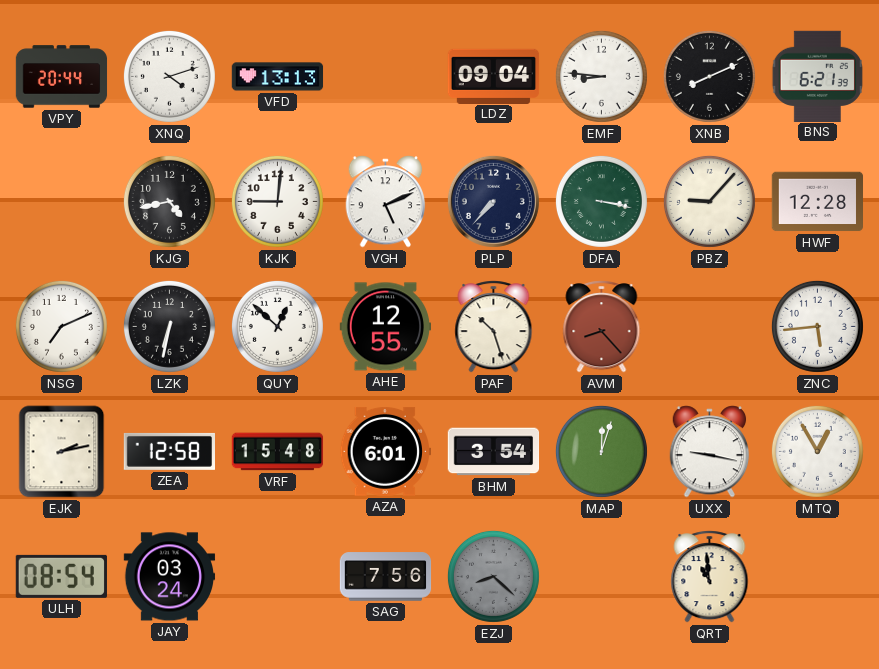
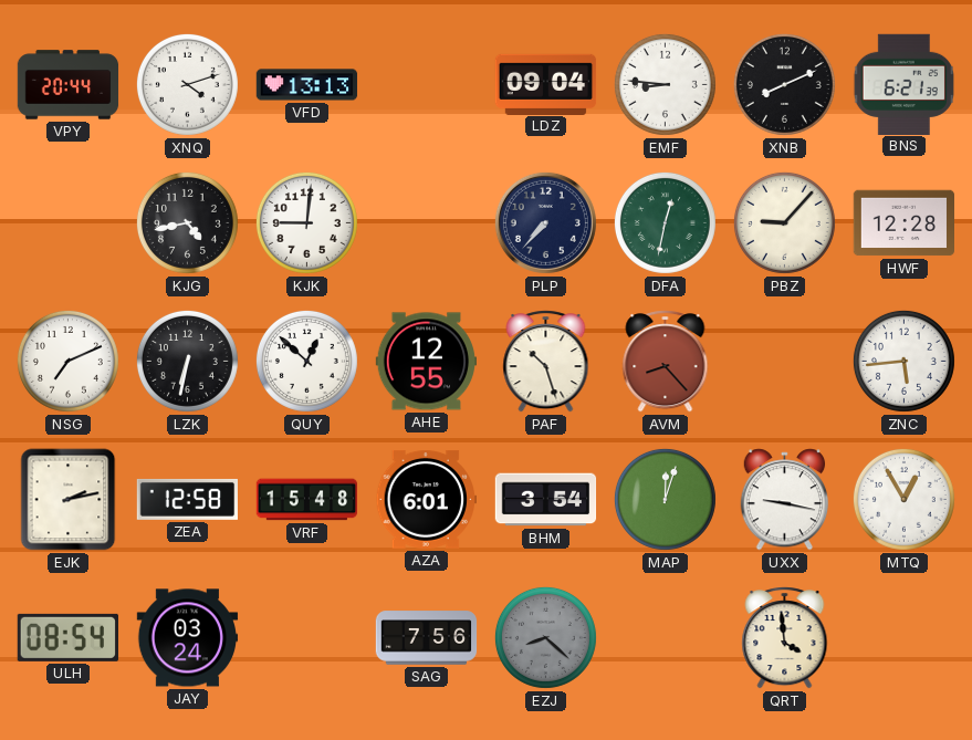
VGH: 5:11 -> none
DFA: 3:17 -> 12:32
QRT: 10:59 -> 3:59
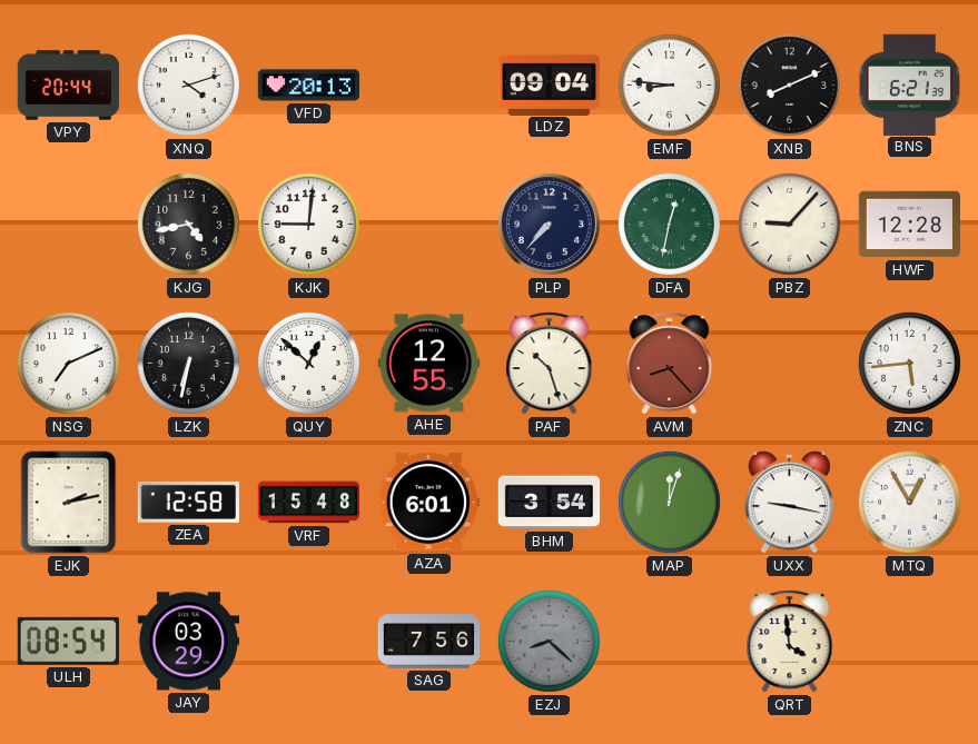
VFD: 13:13 -> 20:13
JAY: 03:24 -> 03:29
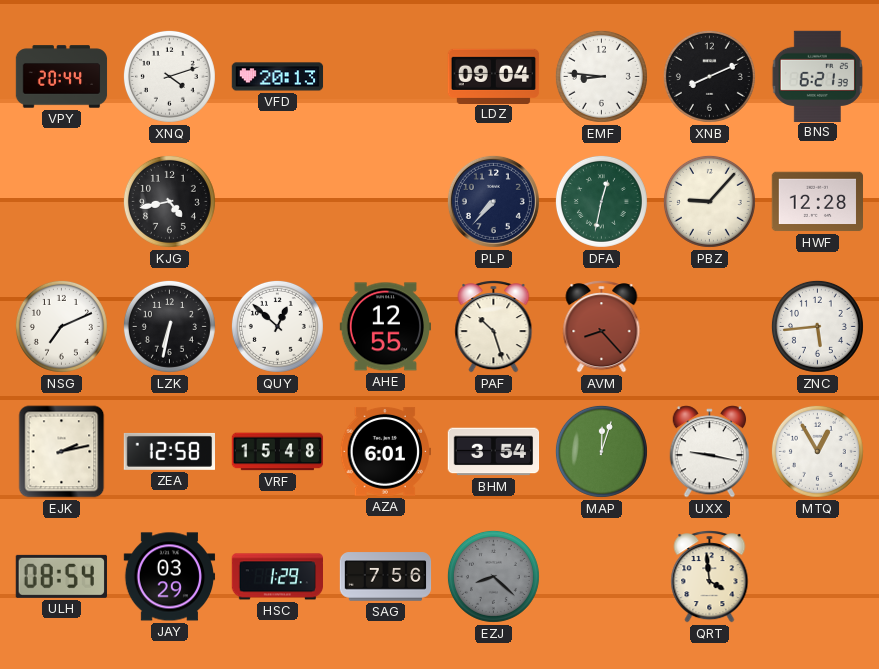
KJK: 9:01 -> none
HSC: none -> 1:29
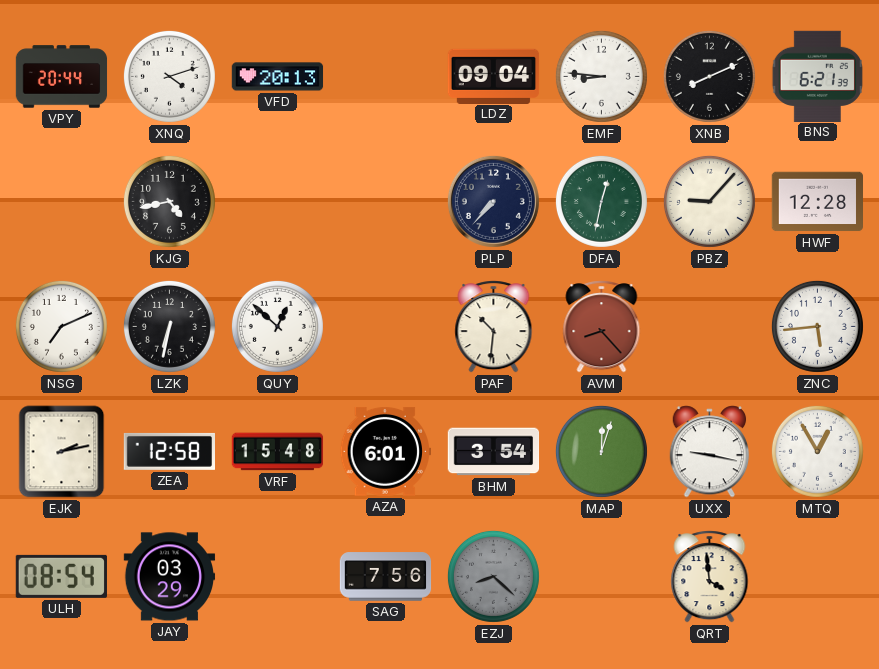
AHE: 12:55 -> none
PAF: 10:27 -> 10:31
HSC: 1:29 -> none
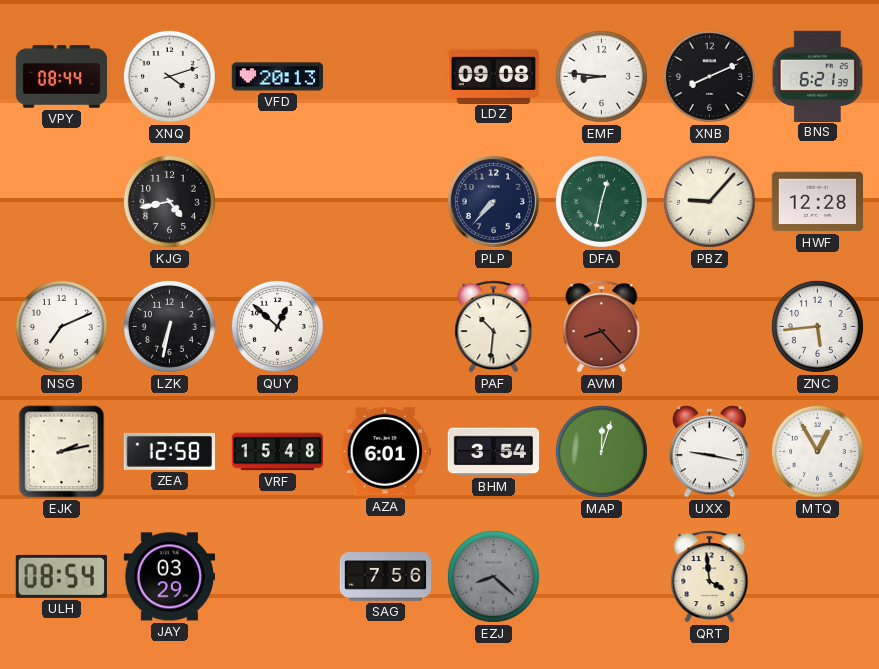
VPY: 20:44 -> 08:44
LDZ: 09:04 -> 09:08
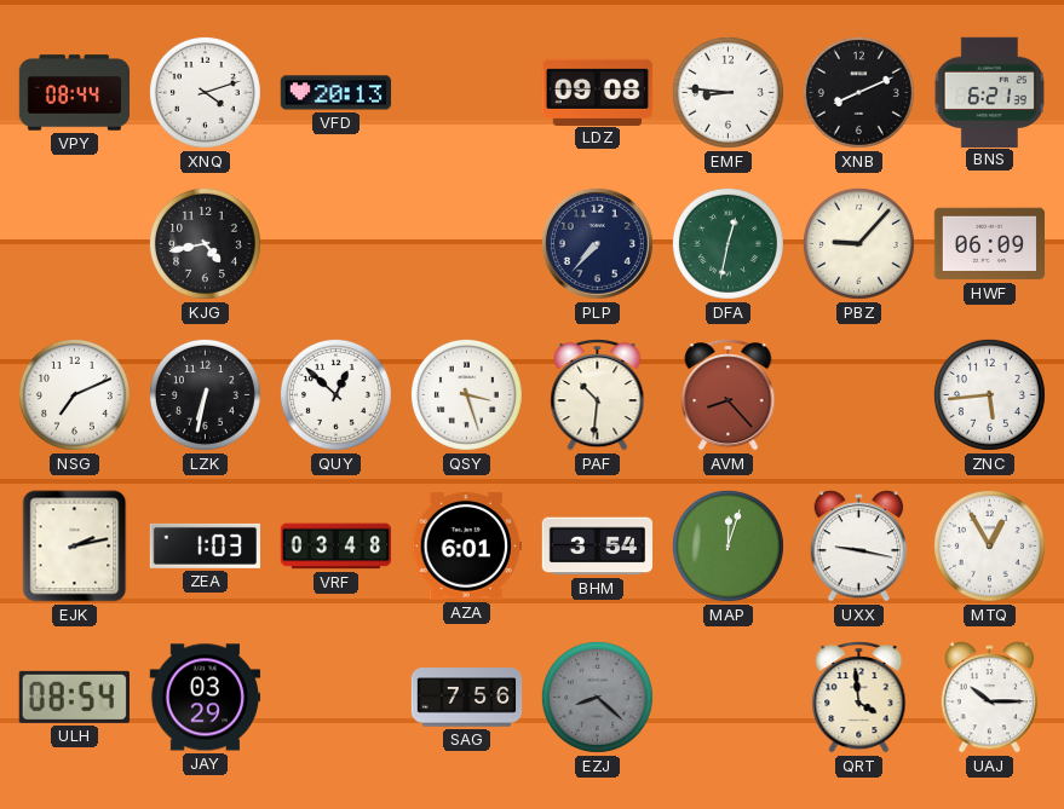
HWF: 12:28 -> 06:09
QSY: none -> 3:27
ZEA: 12:58 -> 1:03
VRF: 15:48 -> 03:48
UAJ: none -> 10:15
